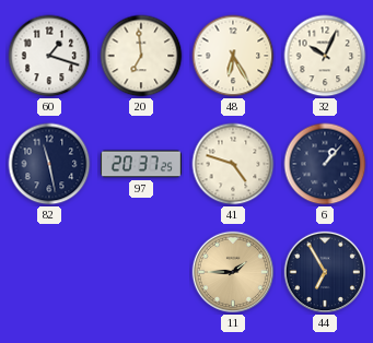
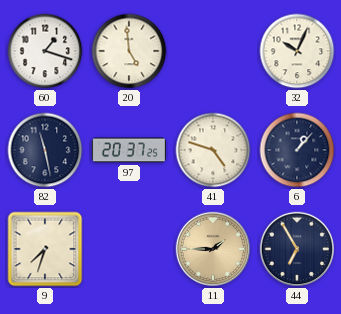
20: 6:59 -> 4:59
48: 6:25 -> none
9: none -> 7:33
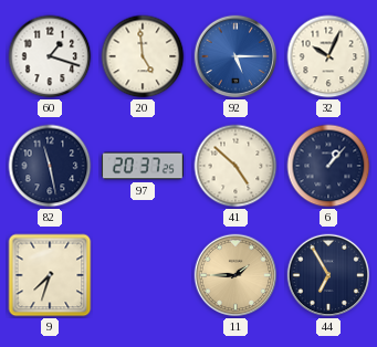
92: none -> 5:15
41: 4:48 -> 4:52
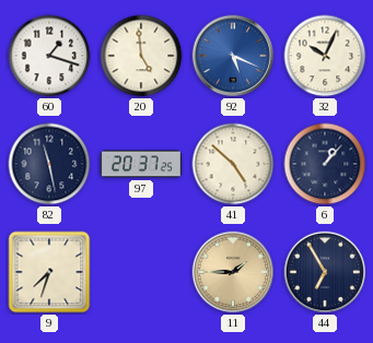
92: 5:15 -> 5:19
